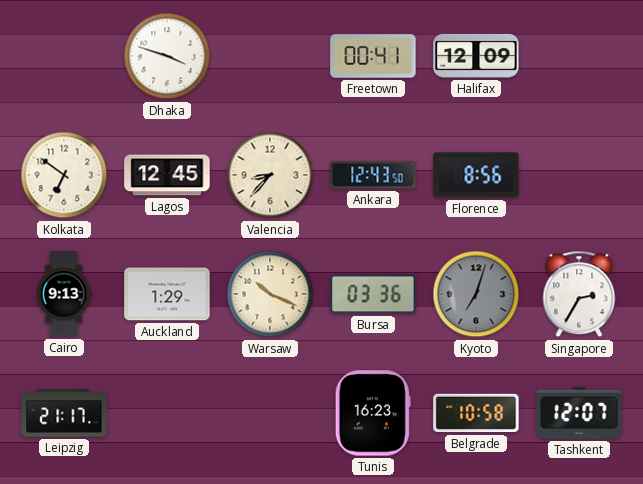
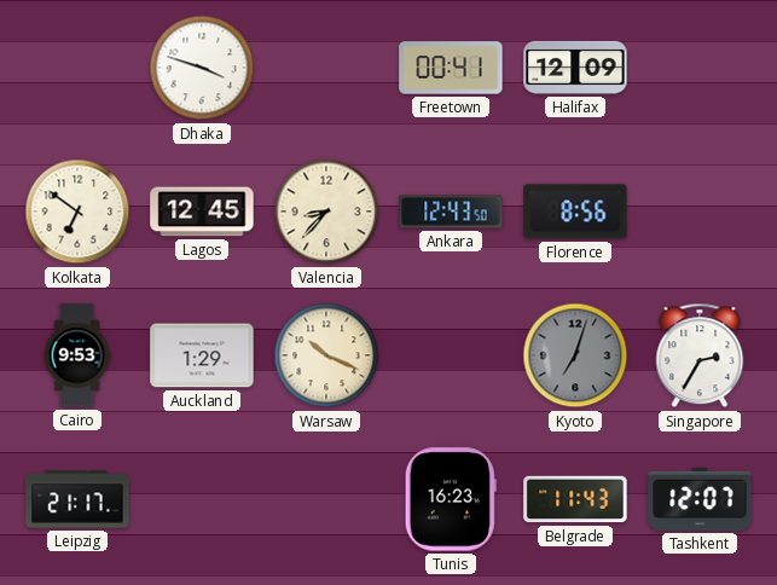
Cairo: 9:13 -> 9:53
Bursa: 03:36 -> none
Belgrade: 10:58 -> 11:43
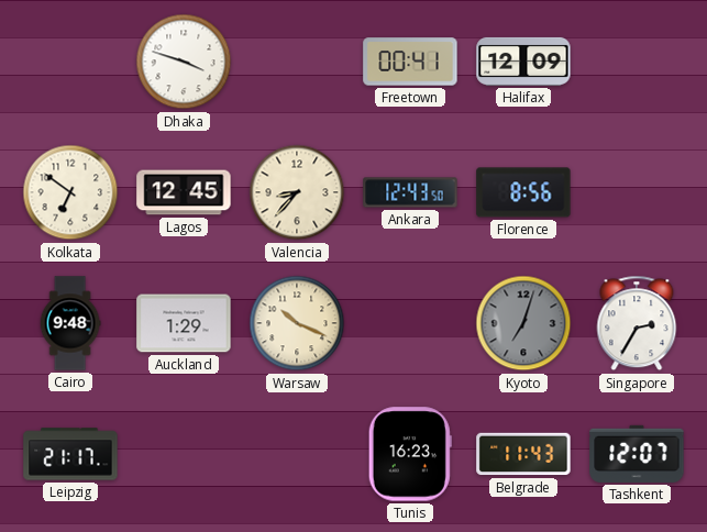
Cairo: 9:53 -> 9:48
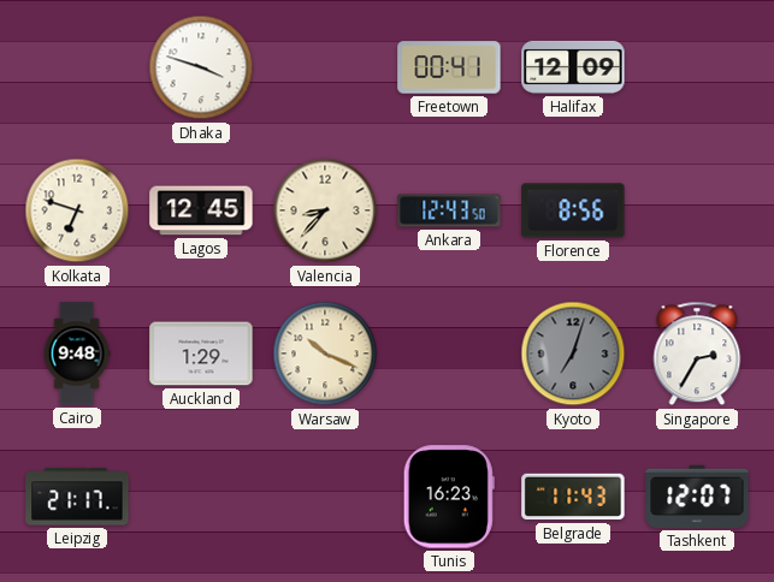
Kolkata: 6:51 -> 6:48
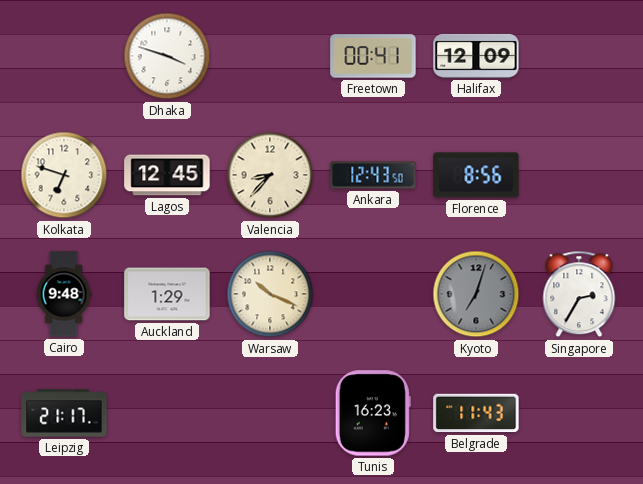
Tashkent: 12:07 -> none
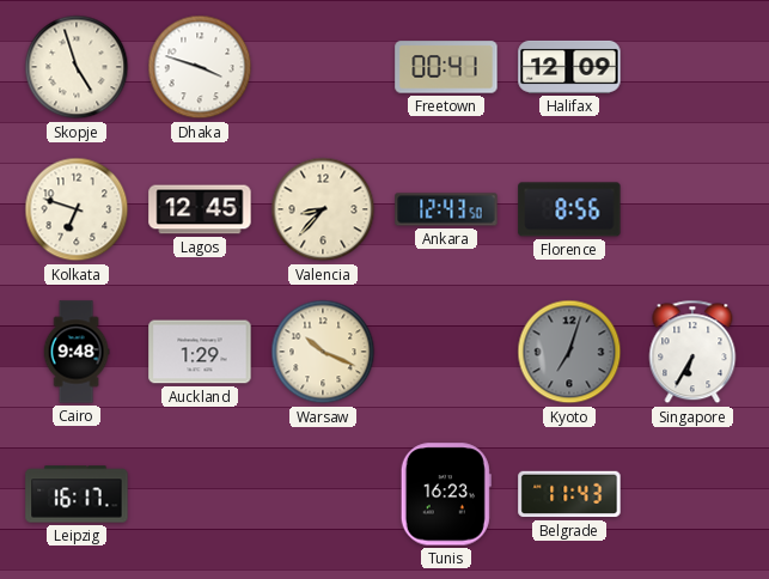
Skopje: none -> 4:57
Singapore: 2:35 -> 6:35
Leipzig: 21:17 -> 16:17
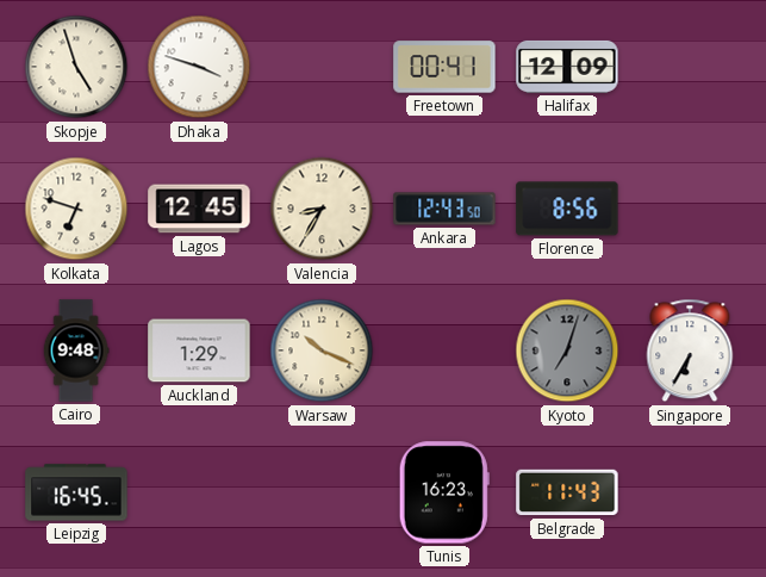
Valencia: 8:37 -> 8:35
Leipzig: 16:17 -> 16:45
